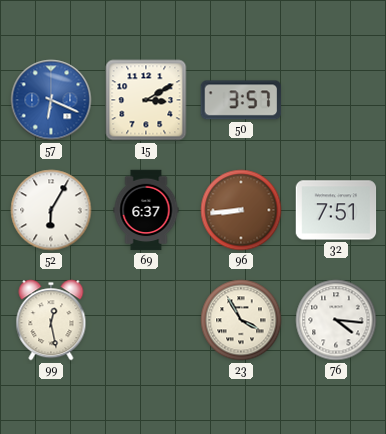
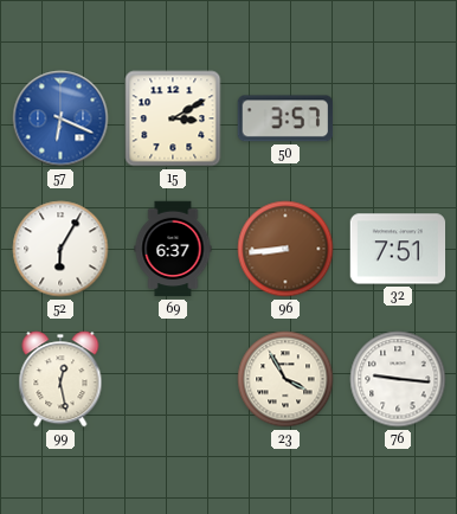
76: 4:16 -> 9:16
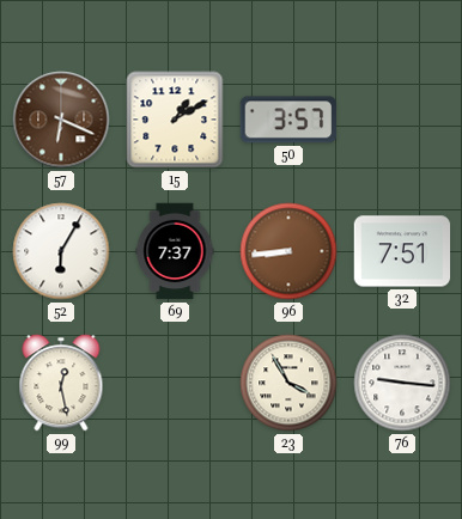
57 dial: blue -> brown
15: 3:10 -> 1:10
69: 6:37 -> 7:37
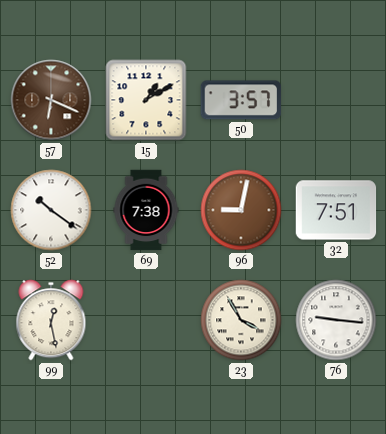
52: 6:05 -> 10:21
69: 7:37 -> 7:38
96: 8:44 -> 9:02
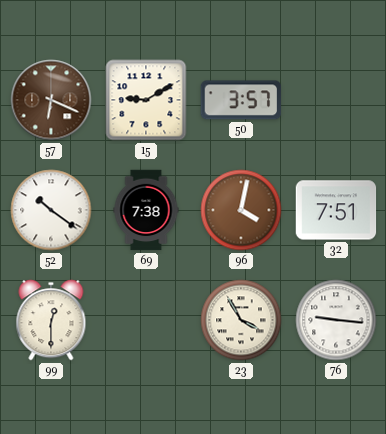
15: 1:10 -> 9:10
96: 9:02 -> 4:02
99: 12:28 -> 12:30
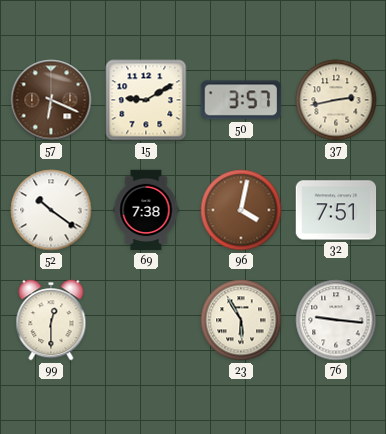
37: none -> 2:43
23: 3:55 -> 5:55
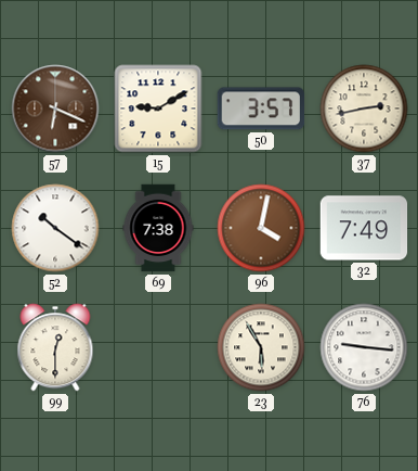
32: 7:51 -> 7:49
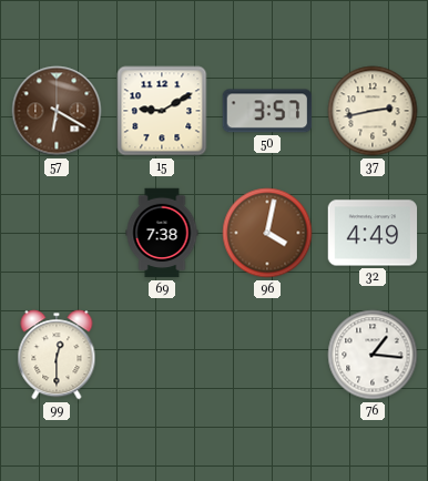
57: 6:19 -> 6:20
52: 10:21 -> none
32: 7:49 -> 4:49
23: 5:55 -> none
76: 9:16 -> 1:16
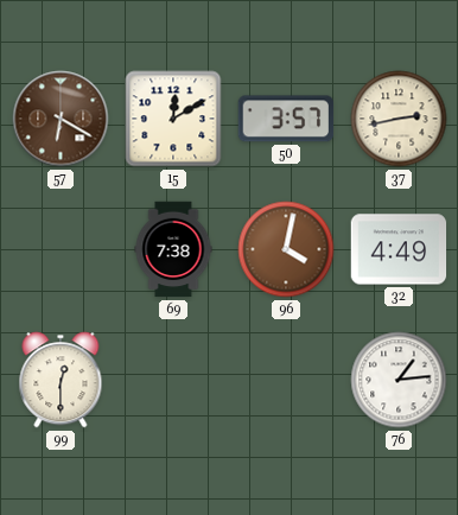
15: 9:10 -> 12:10
76: 1:16 -> 1:14
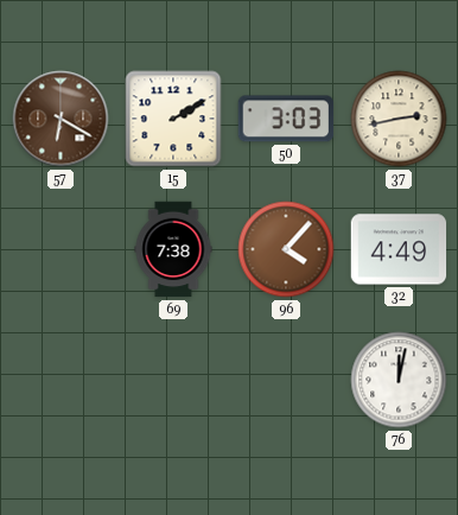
15: 12:10 -> 2:10
50: 3:57 -> 3:03
96: 4:02 -> 4:07
99: 12:30 -> none
76: 1:14 -> 12:02
